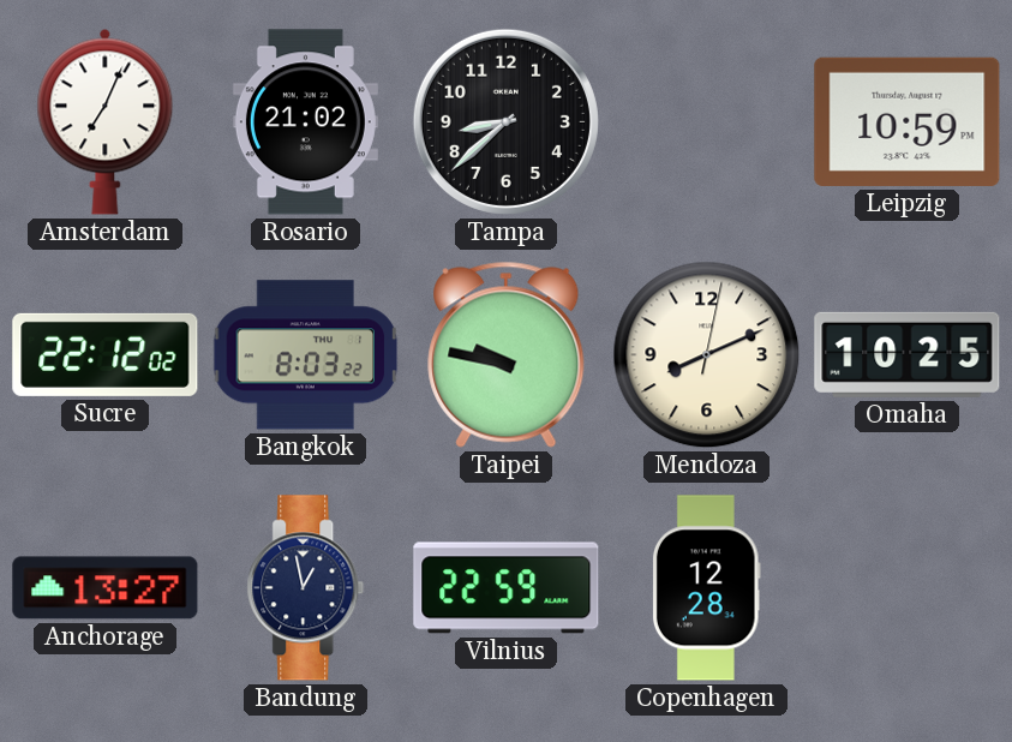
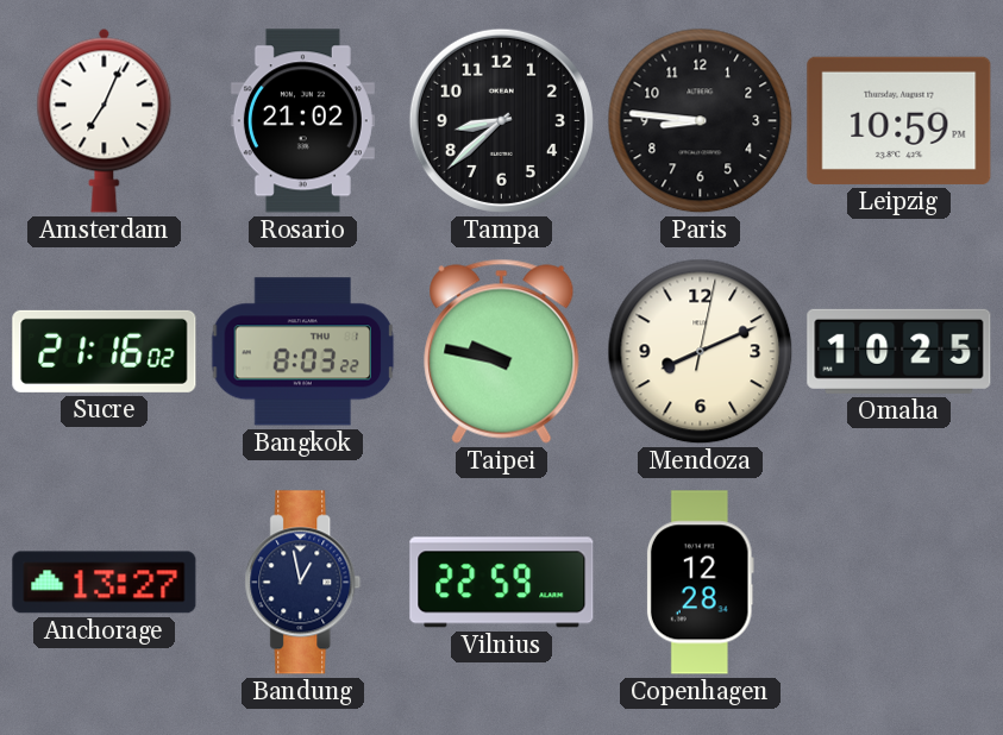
Paris: none -> 8:46
Sucre: 22:12 -> 21:16
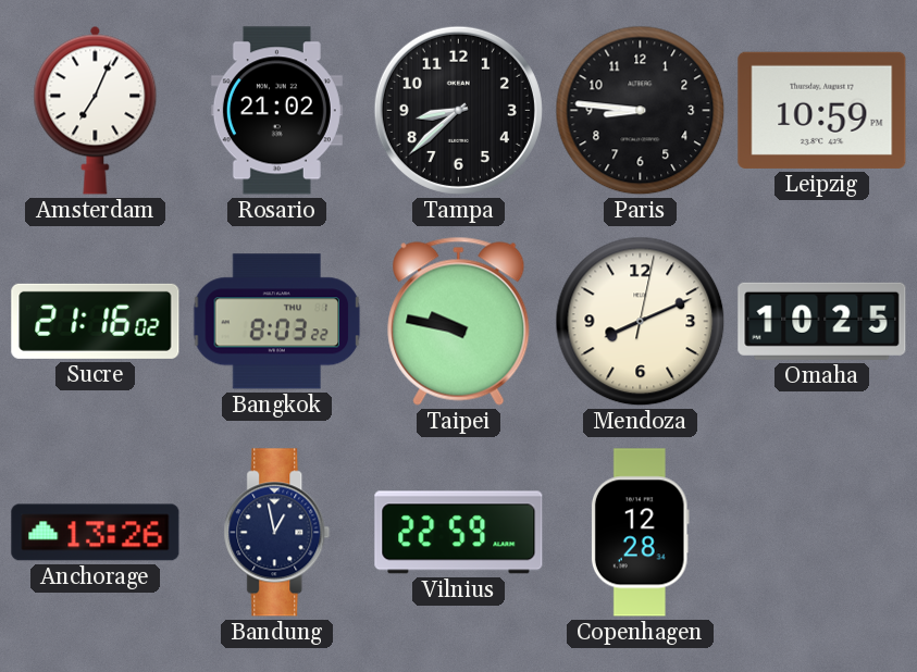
Anchorage: 13:27 -> 13:26
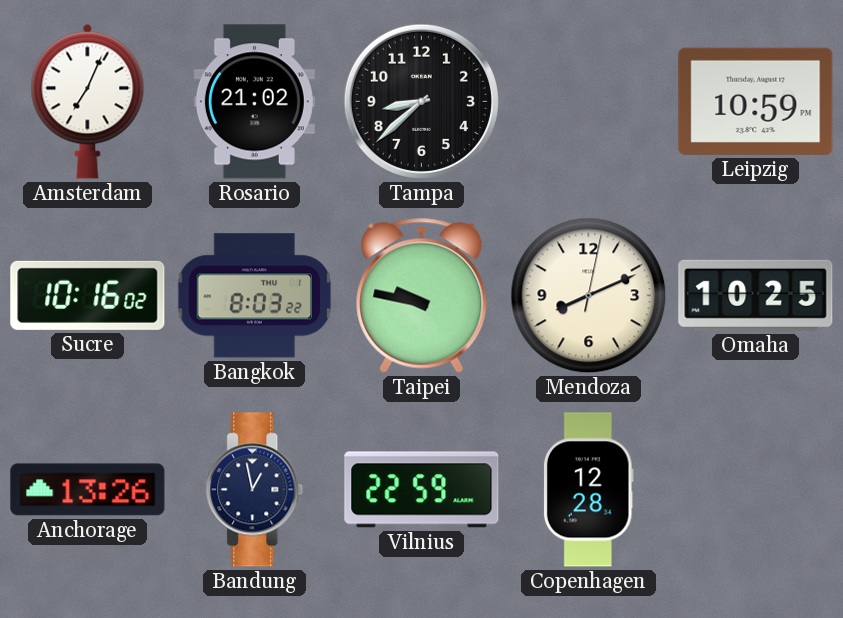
Paris: 8:46 -> none
Sucre: 21:16 -> 10:16
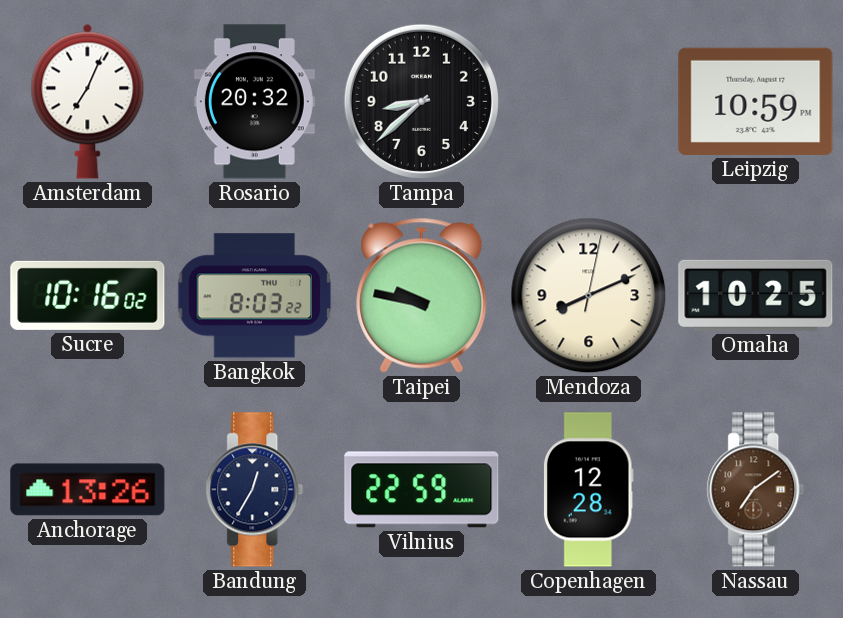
Rosario: 21:02 -> 20:32
Bandung: 12:58 -> 12:35
Nassau: none -> 7:09
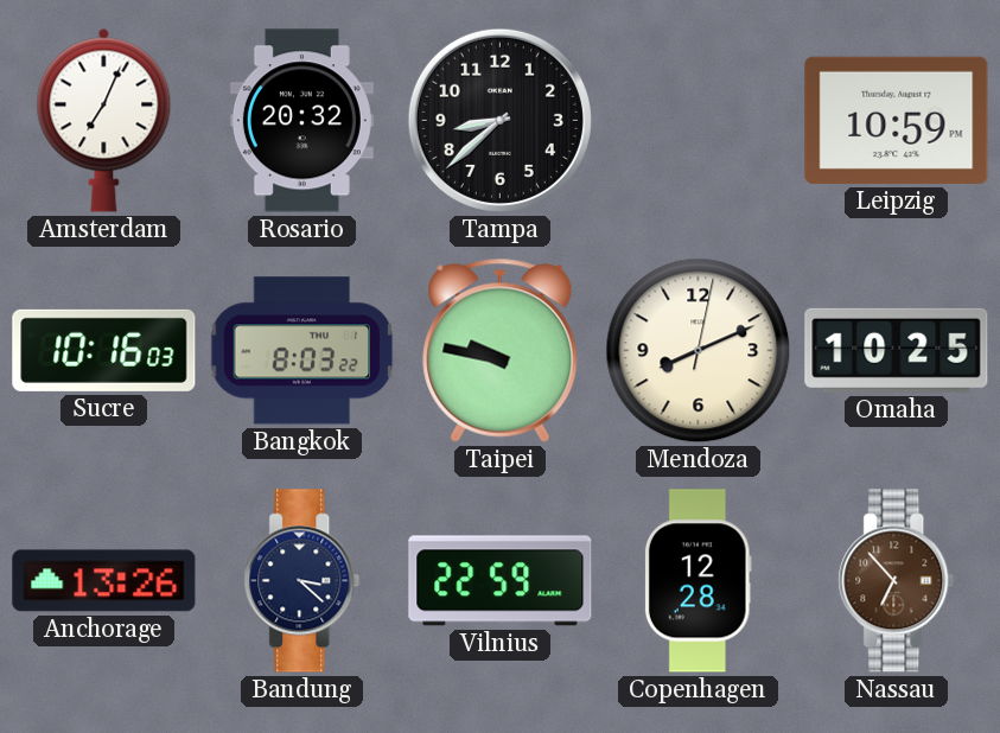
Sucre: 10:16:02 -> 10:16:03
Bandung: 12:35 -> 3:22
Nassau: 7:09 -> 6:53
